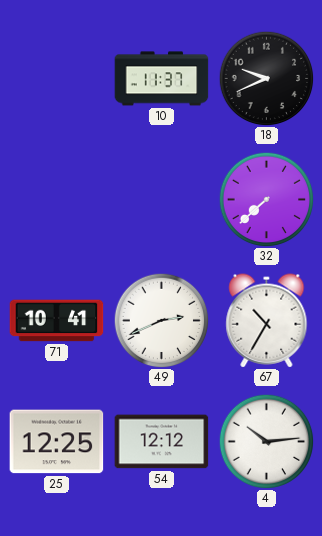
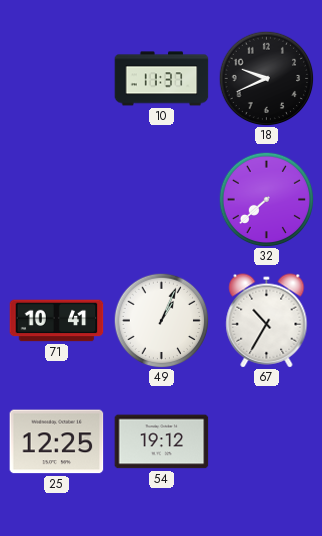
49: 2:41 -> 1:04
54: 12:12 -> 19:12
4: 10:14 -> none
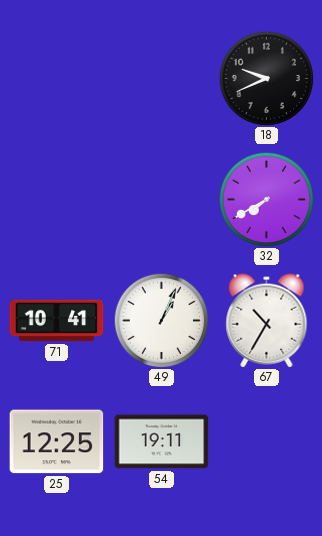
10: 11:37 -> none
32: 7:38 -> 7:40
54: 19:12 -> 19:11
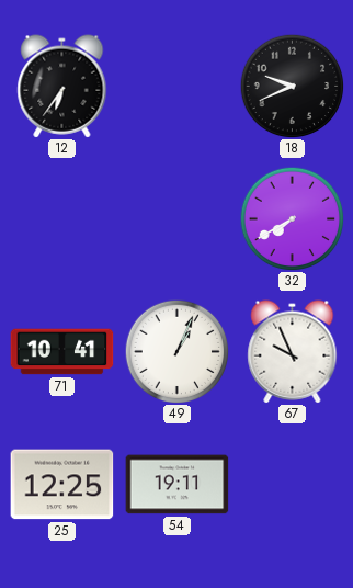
12: none -> 6:36
67: 10:35 -> 9:56
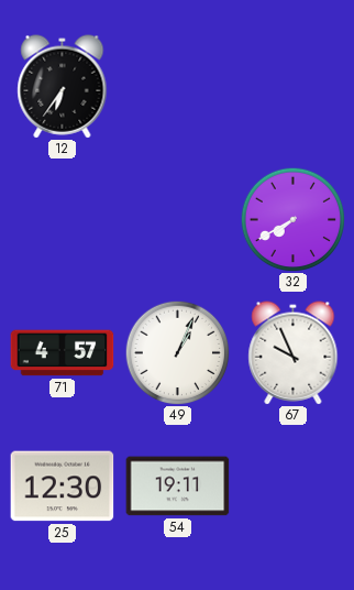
18: 9:41 -> none
71: 10:41 -> 4:57
25: 12:25 -> 12:30
